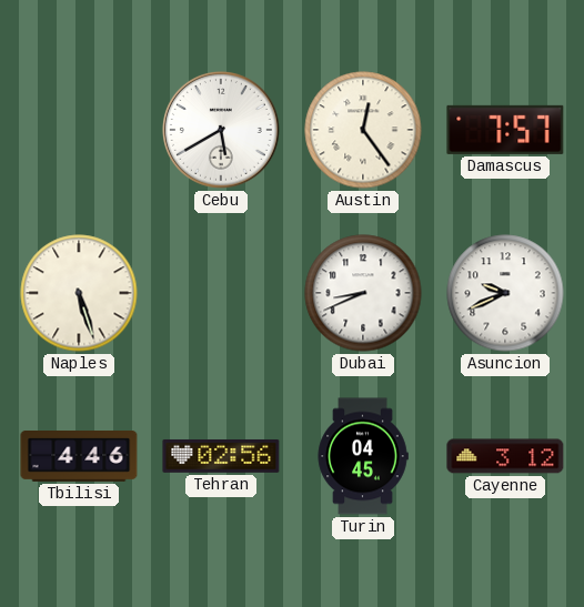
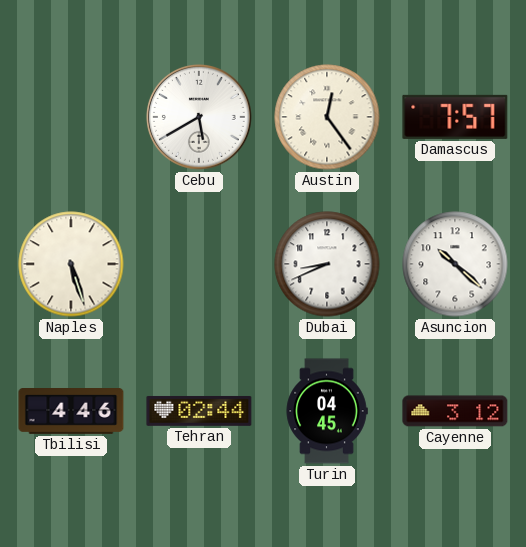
Asuncion: 9:41 -> 10:22
Tehran: 02:56 -> 02:44
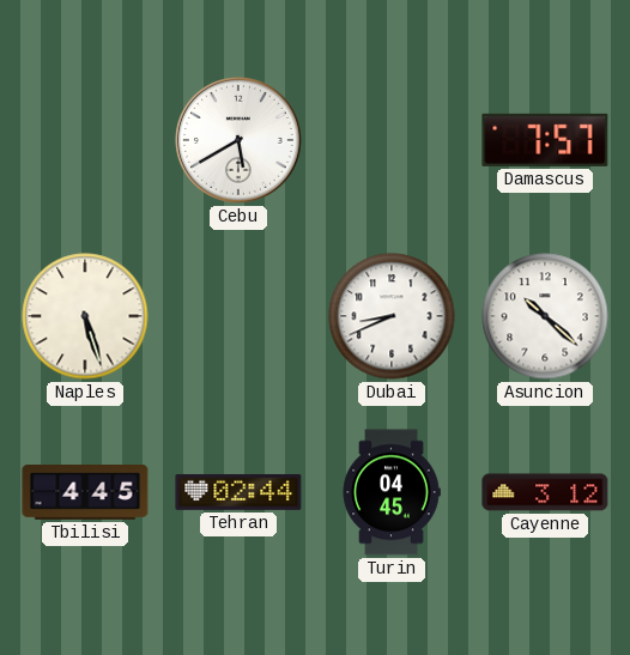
Austin: 12:24 -> none
Tbilisi: 4:46 -> 4:45
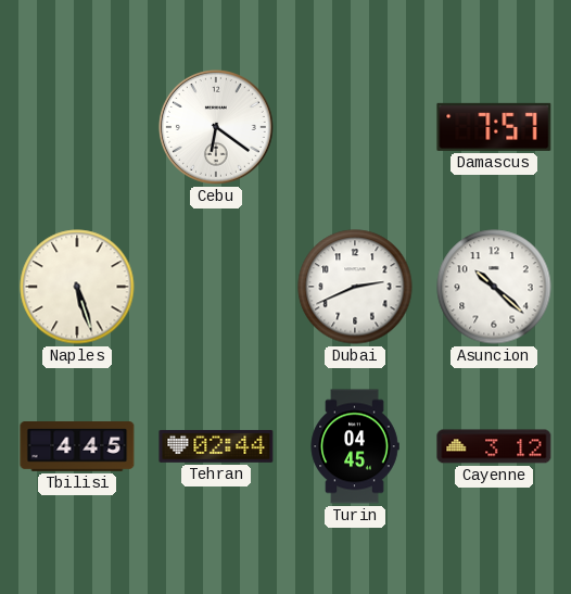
Cebu: 5:40 -> 6:21
Dubai: 8:41 -> 2:41
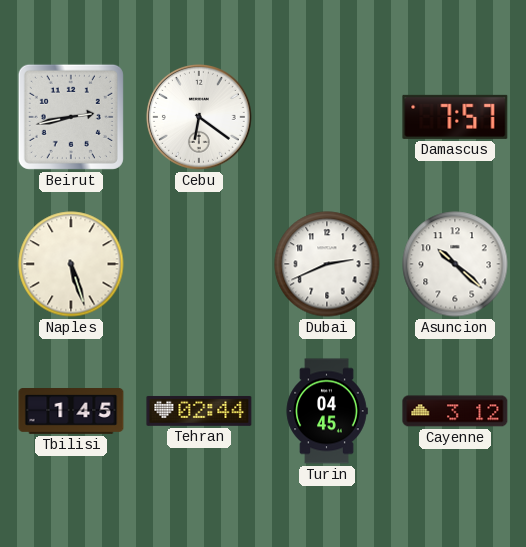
Beirut: none -> 2:43
Tbilisi: 4:45 -> 1:45
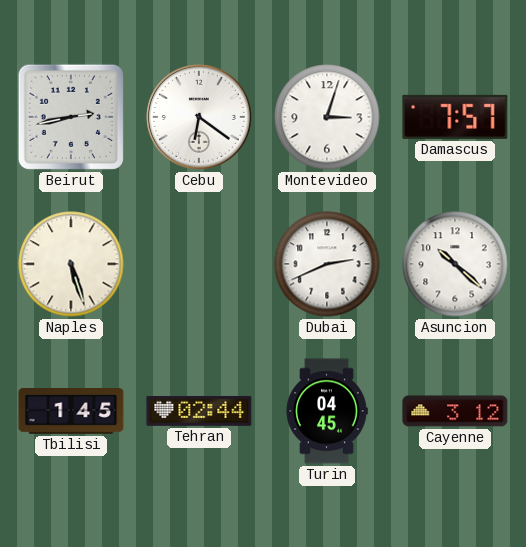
Montevideo: none -> 3:03
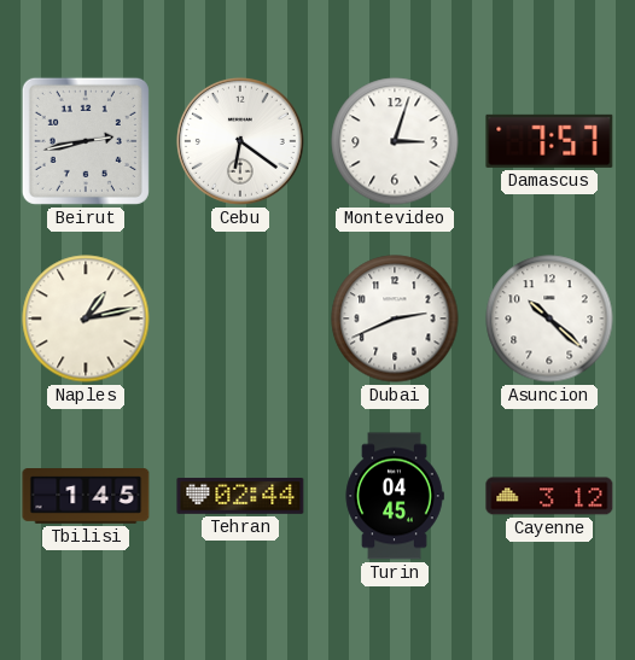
Naples: 5:27 -> 1:13
